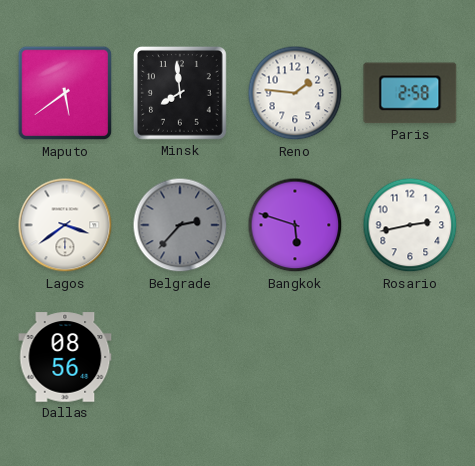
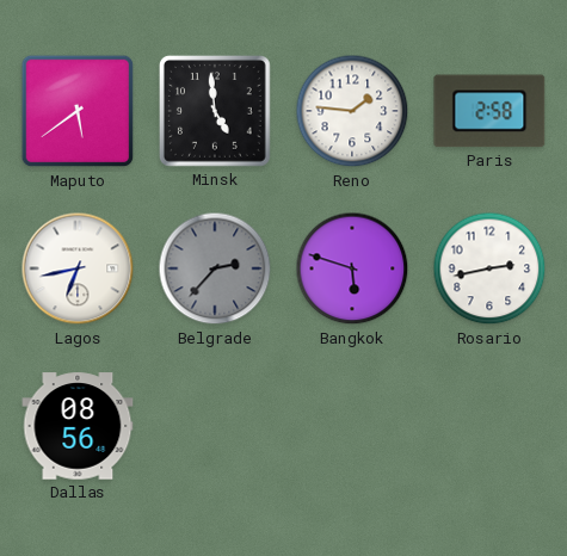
Minsk: 7:59 -> 4:59
Lagos: 3:39 -> 6:43
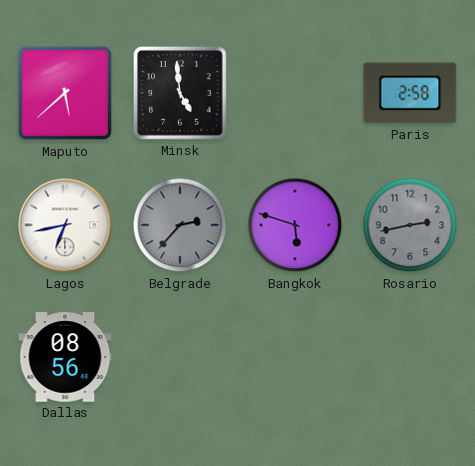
Maputo: 5:39 -> 5:38
Reno: 1:46 -> none
Rosario dial: white -> grey
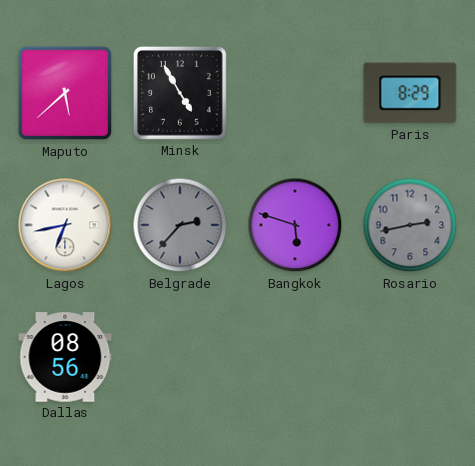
Minsk: 4:59 -> 4:55
Paris: 2:58 -> 8:29
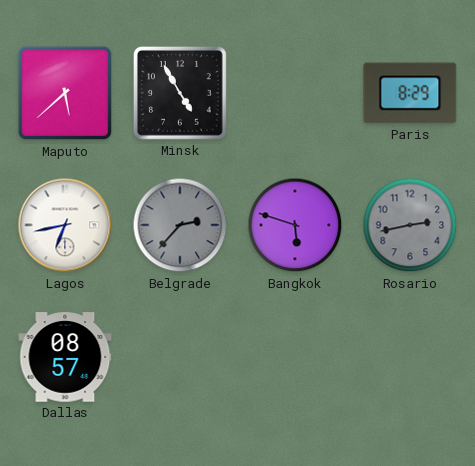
Dallas: 08:56 -> 08:57
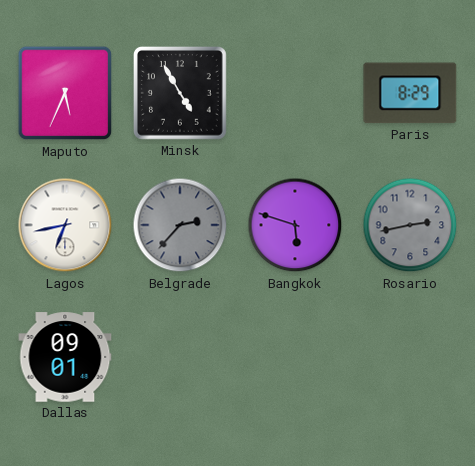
Maputo: 5:38 -> 5:34
Dallas: 08:57 -> 09:01
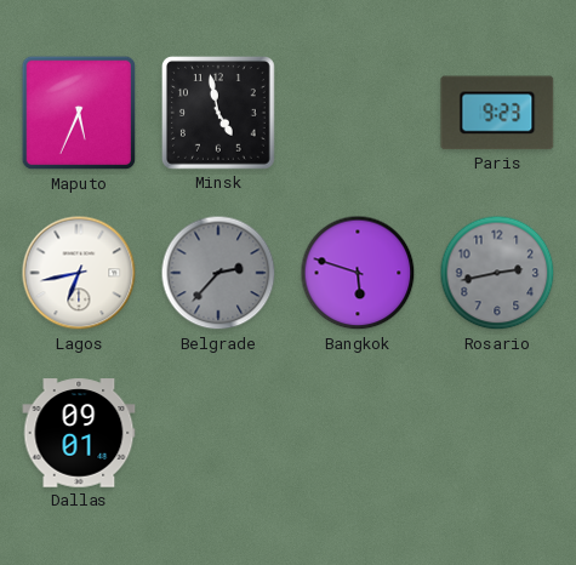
Minsk: 4:55 -> 4:58
Paris: 8:29 -> 9:23
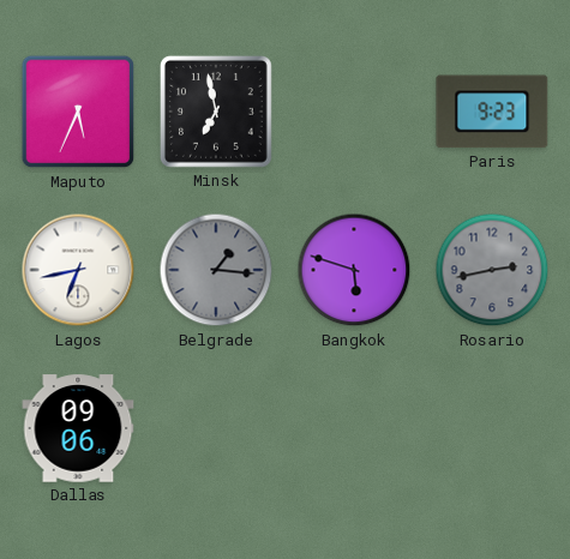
Minsk: 4:58 -> 6:58
Belgrade: 2:37 -> 1:16
Dallas: 09:01 -> 09:06
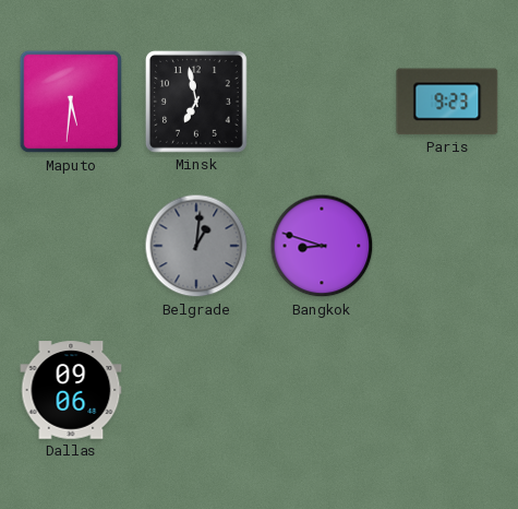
Maputo: 5:34 -> 5:31
Lagos: 6:43 -> none
Belgrade: 1:16 -> 1:01
Bangkok: 5:48 -> 8:48
Rosario: 2:43 -> none
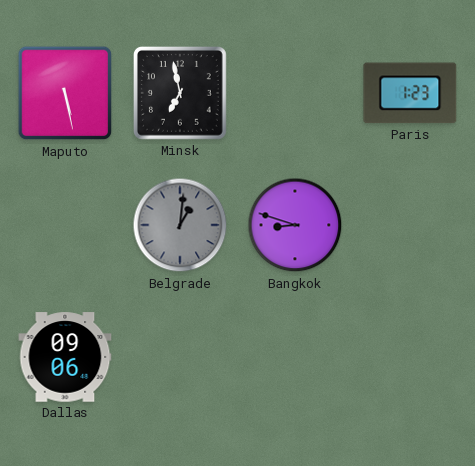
Maputo: 5:31 -> 5:28
Paris: 9:23 -> 1:23
